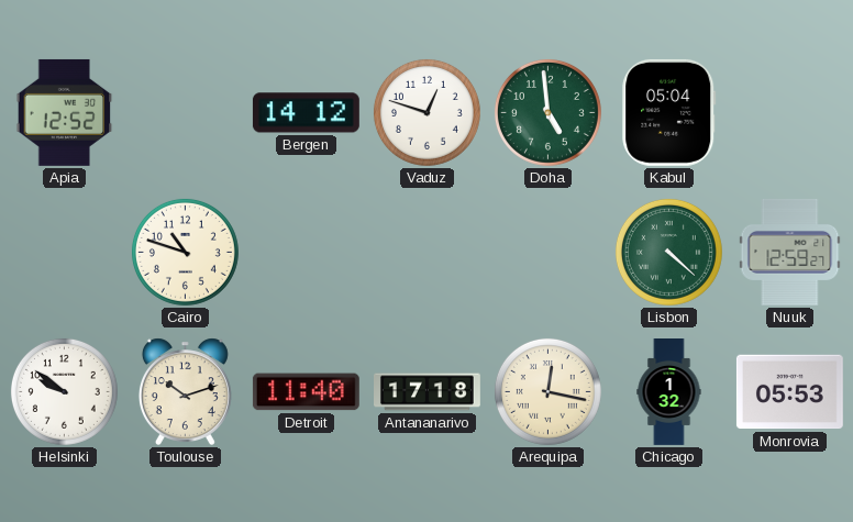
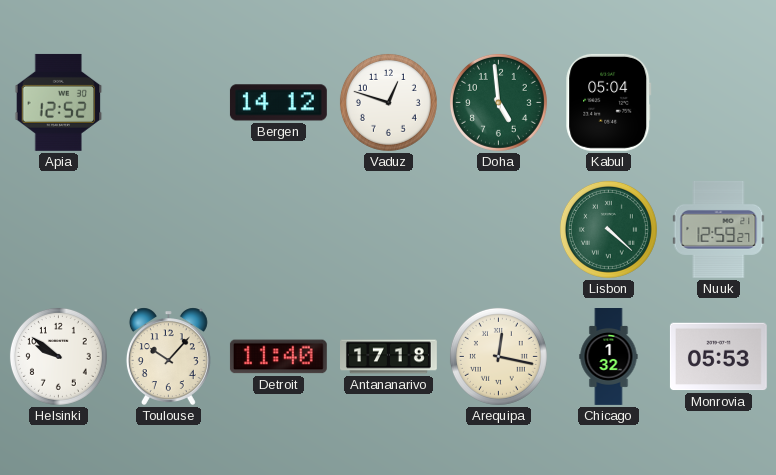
Cairo: 10:48 -> none
Toulouse: 10:12 -> 10:07
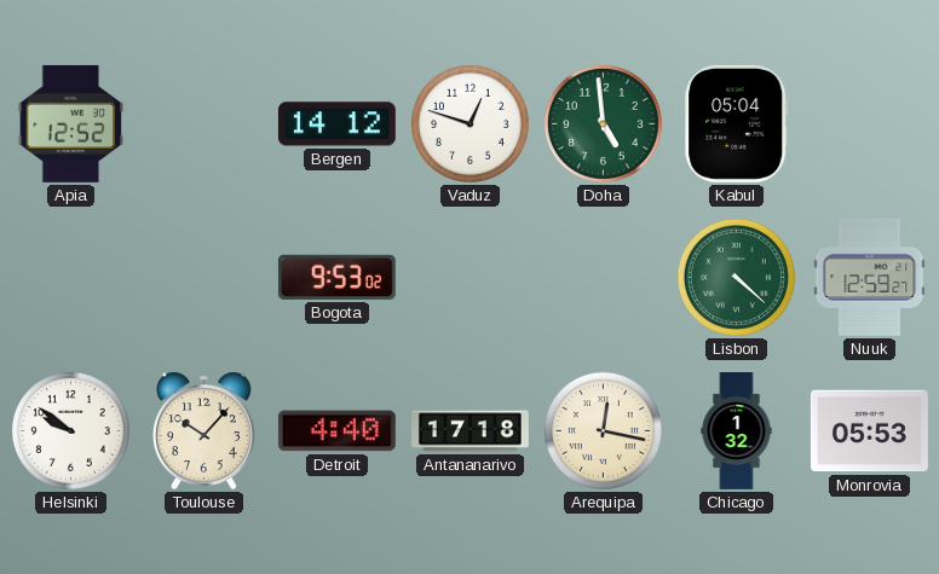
Bogota: none -> 9:53
Detroit: 11:40 -> 4:40
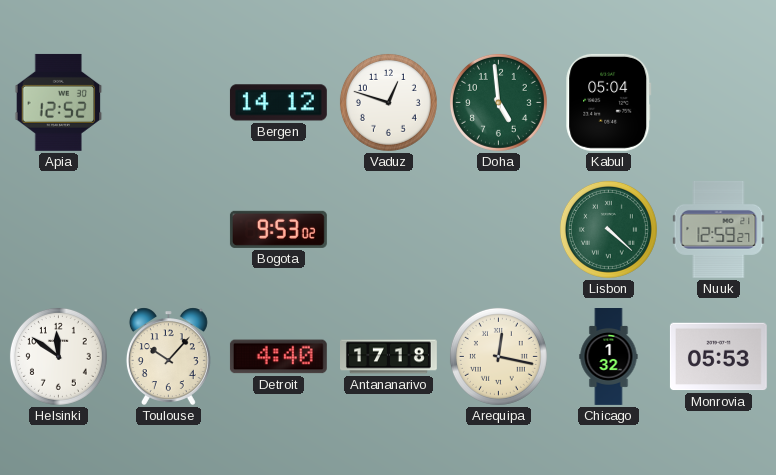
Helsinki: 9:51 -> 11:51
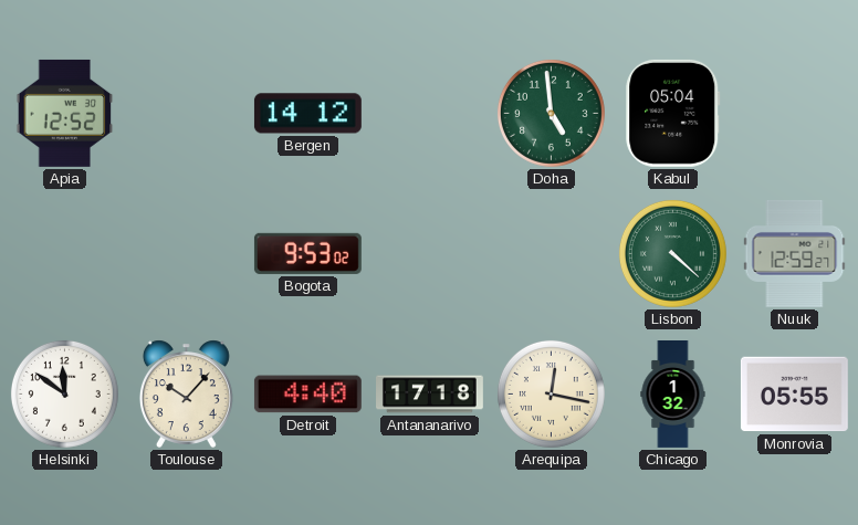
Vaduz: 12:48 -> none
Monrovia: 05:53 -> 05:55
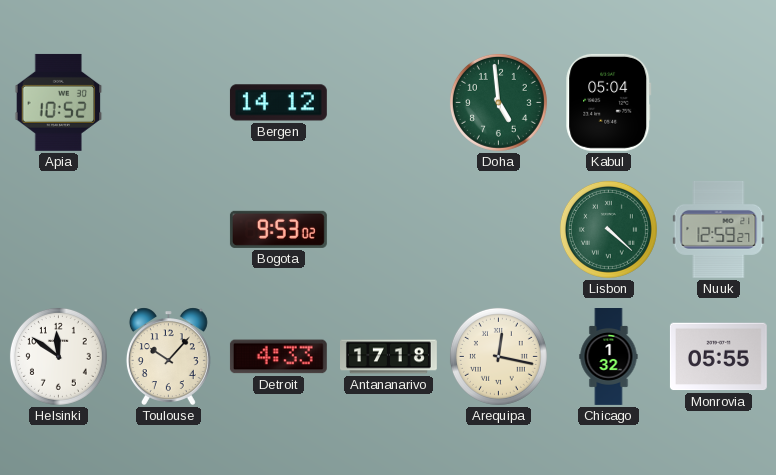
Apia: 12:52 -> 10:52
Detroit: 4:40 -> 4:33
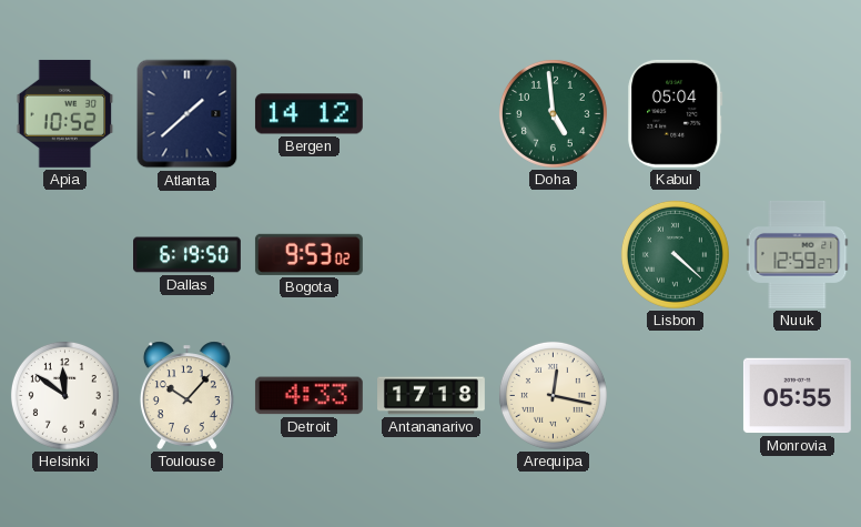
Atlanta: none -> 1:38
Dallas: none -> 6:19
Chicago: 1:32 -> none
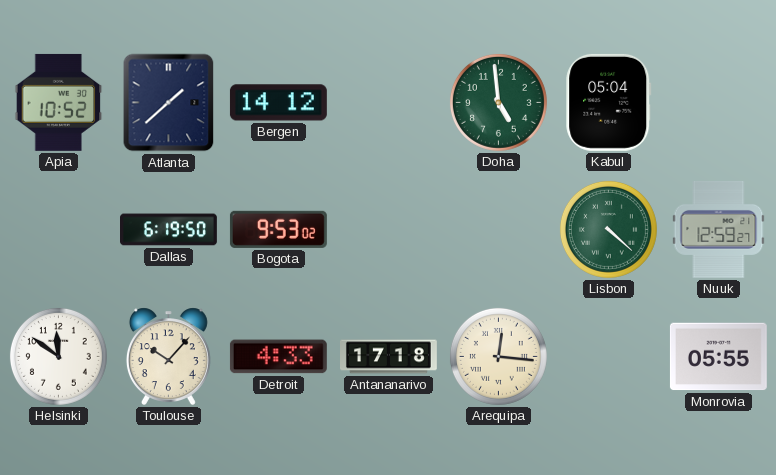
Arequipa: 12:17 -> 12:16
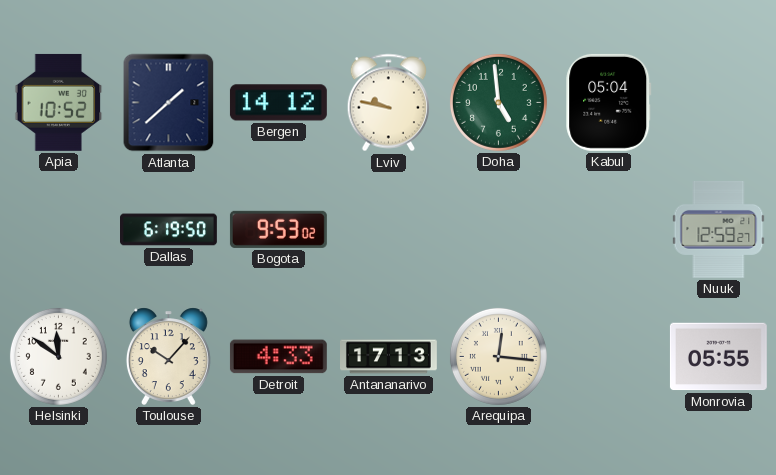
Lviv: none -> 9:47
Lisbon: 4:22 -> none
Antananarivo: 17:18 -> 17:13
